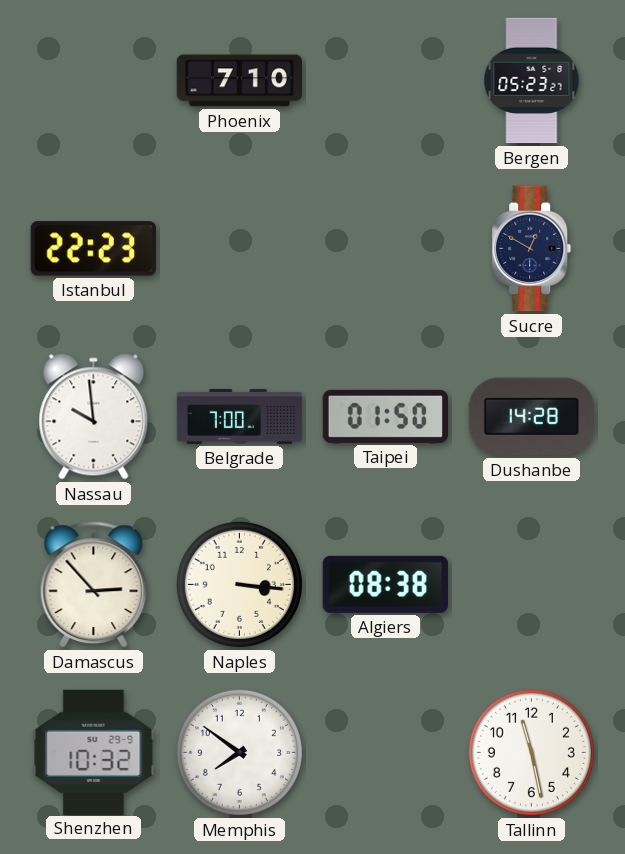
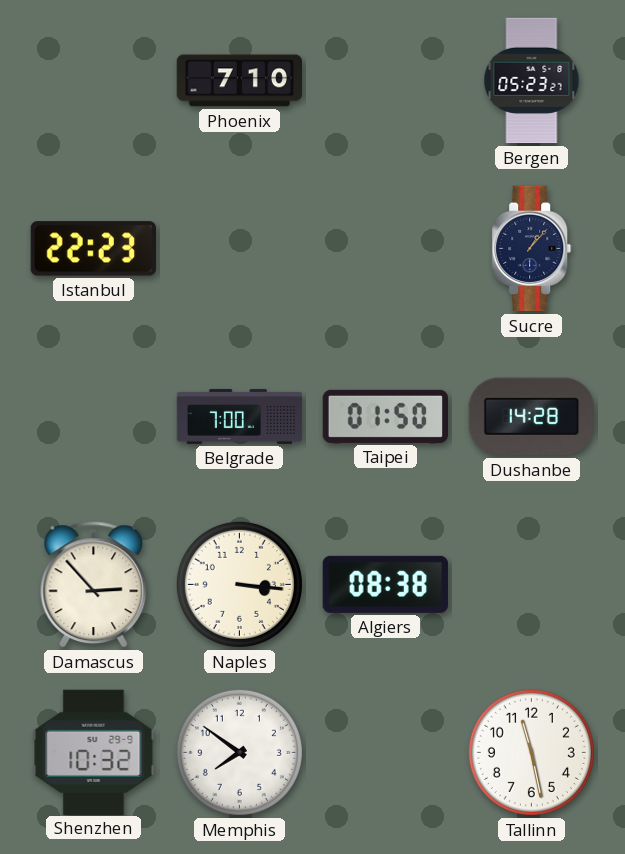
Sucre: 12:50 -> 1:07
Nassau: 9:59 -> none
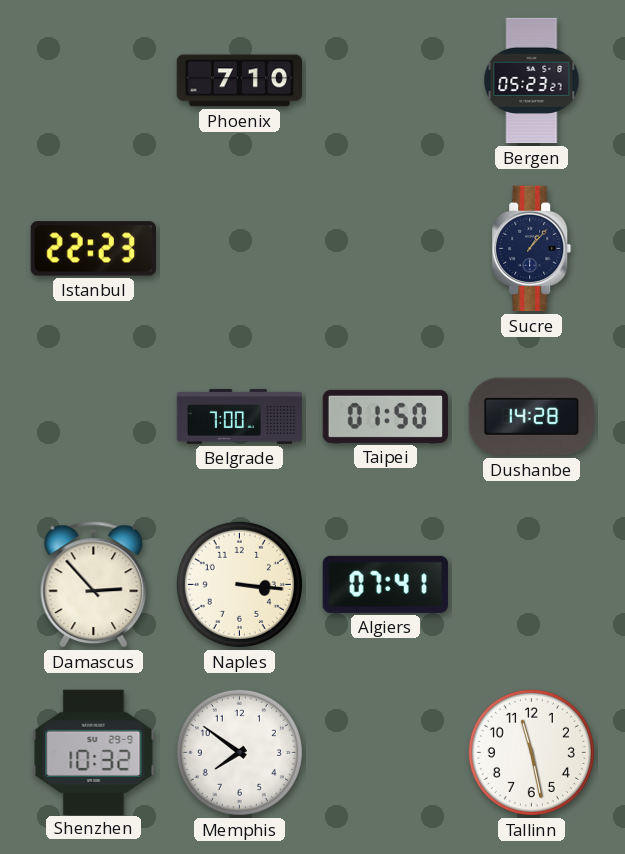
Algiers: 08:38 -> 07:41
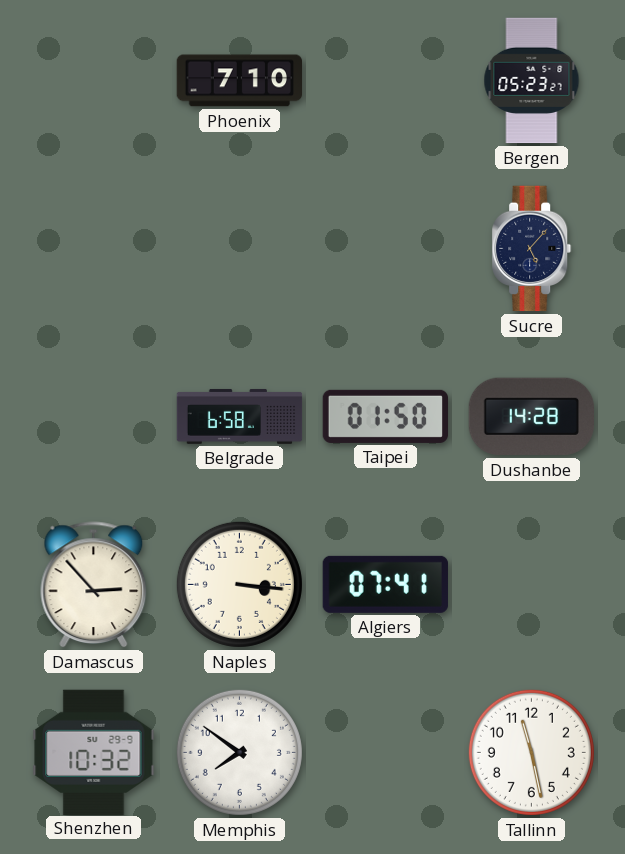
Istanbul: 22:23 -> none
Sucre: 1:07 -> 5:07
Belgrade: 7:00 -> 6:58
